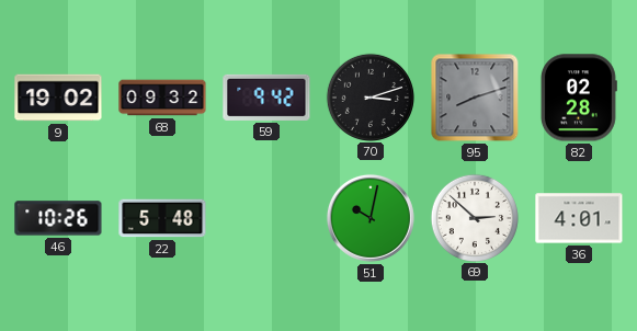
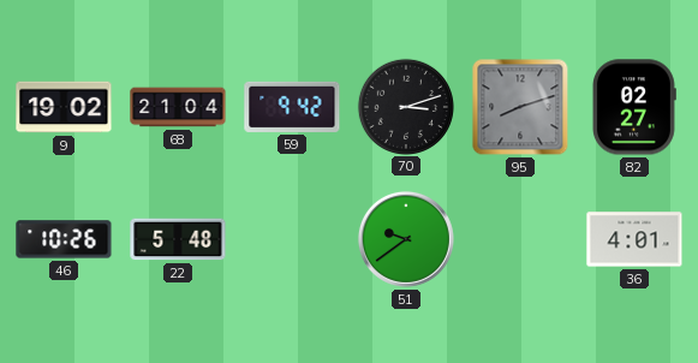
68: 09:32 -> 21:04
82: 02:28 -> 02:27
51: 10:02 -> 9:39
69: 2:52 -> none
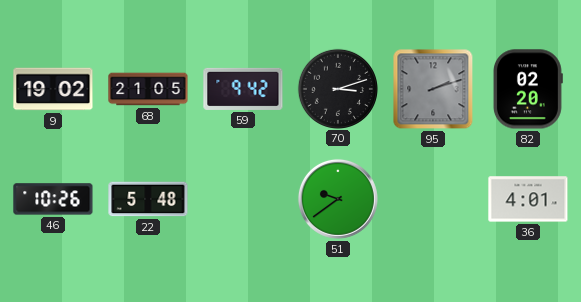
68: 21:04 -> 21:05
95: 8:12 -> 2:12
82: 02:27 -> 02:20
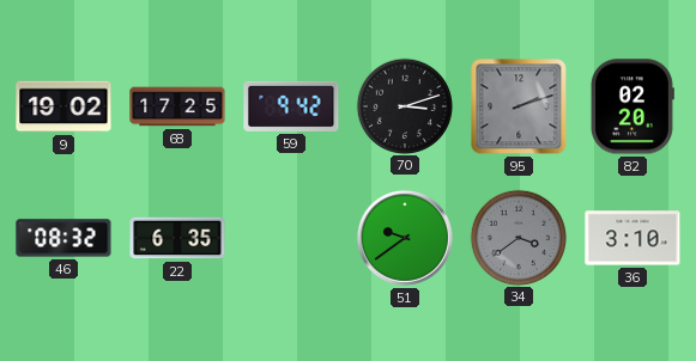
68: 21:05 -> 17:25
46: 10:26 -> 08:32
22: 5:48 -> 6:35
34: none -> 3:39
36: 4:01 -> 3:10
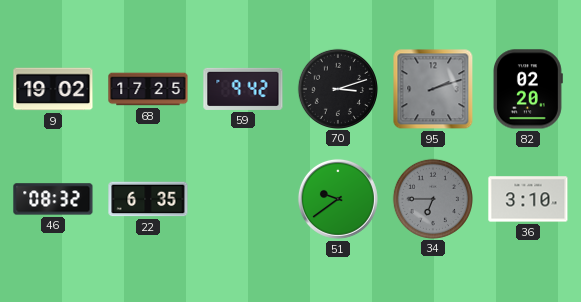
34: 3:39 -> 6:45
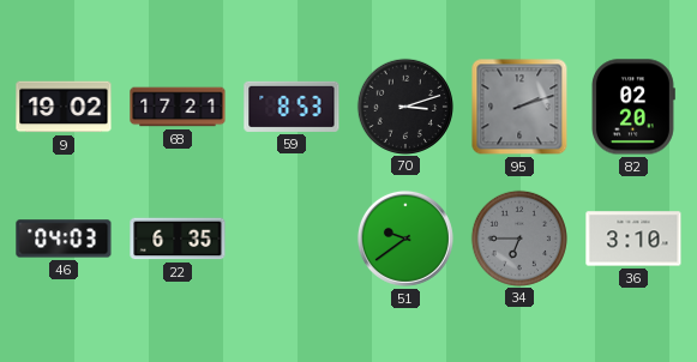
68: 17:25 -> 17:21
59: 9:42 -> 8:53
46: 08:32 -> 04:03
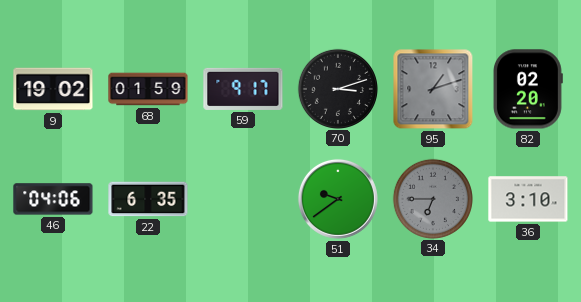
68: 17:21 -> 01:59
59: 8:53 -> 9:17
95: 2:12 -> 1:12
46: 04:03 -> 04:06
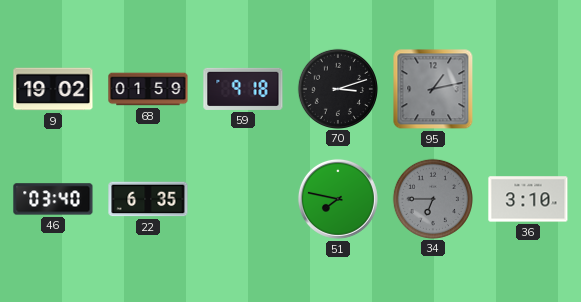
59: 9:17 -> 9:18
95: 1:12 -> 1:13
82: 02:20 -> none
46: 04:06 -> 03:40
51: 9:39 -> 7:47
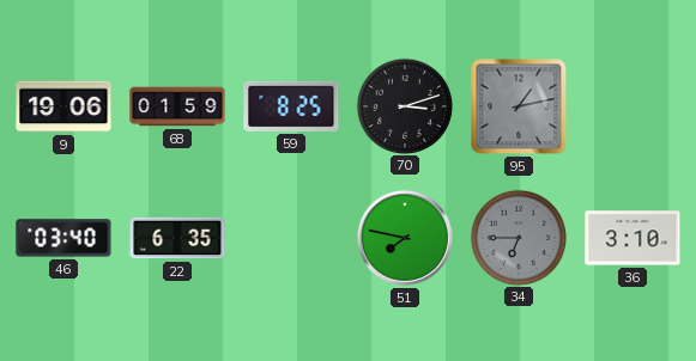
9: 19:02 -> 19:06
59: 9:18 -> 8:25
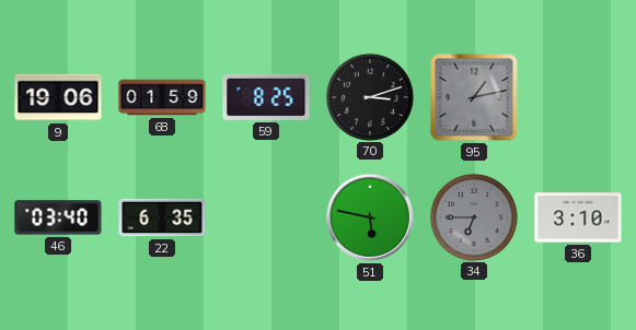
51: 7:47 -> 5:47
